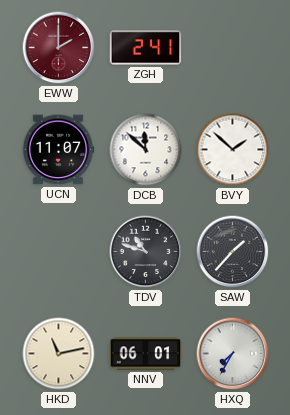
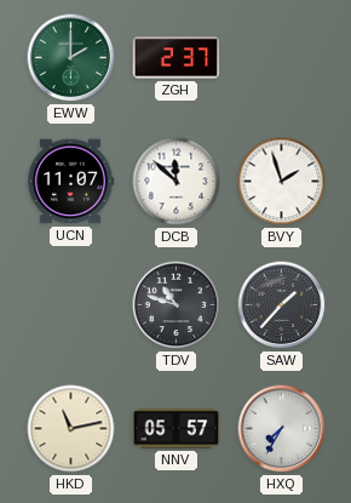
EWW dial: burgundy -> green
ZGH: 2:41 -> 2:37
BVY: 1:52 -> 1:57
NNV: 06:01 -> 05:57
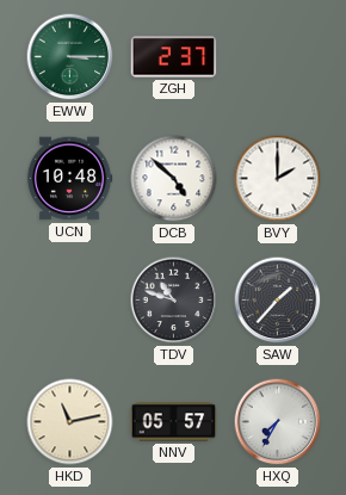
EWW: 2:00 -> 3:15
UCN: 11:07 -> 10:48
DCB: 11:52 -> 4:52
BVY: 1:57 -> 2:00
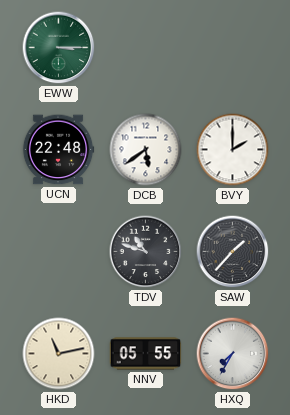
ZGH: 2:37 -> none
UCN: 10:48 -> 22:48
DCB: 4:52 -> 5:39
NNV: 05:57 -> 05:55
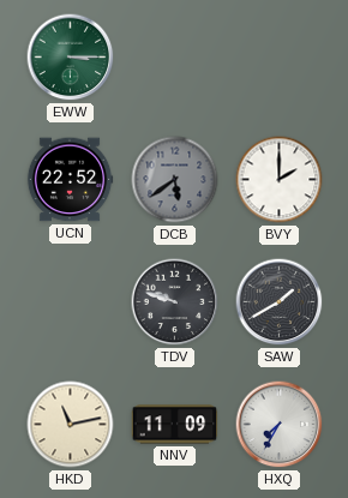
UCN: 22:48 -> 22:52
DCB dial: white -> grey
TDV: 10:48 -> 9:48
SAW: 1:37 -> 1:40
NNV: 05:55 -> 11:09
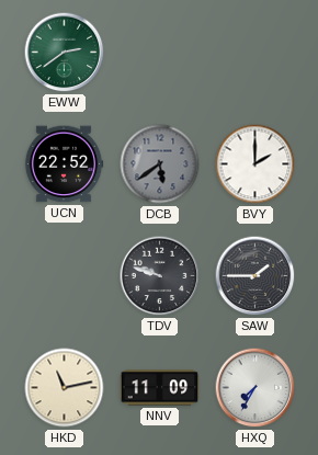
EWW: 3:15 -> 2:39
SAW: 1:40 -> 1:45
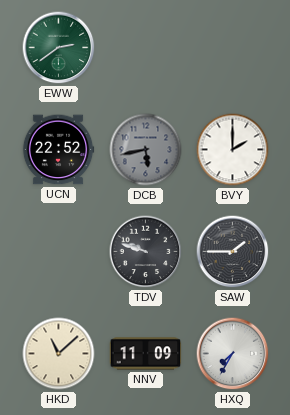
DCB: 5:39 -> 5:43
HKD: 11:13 -> 11:08
